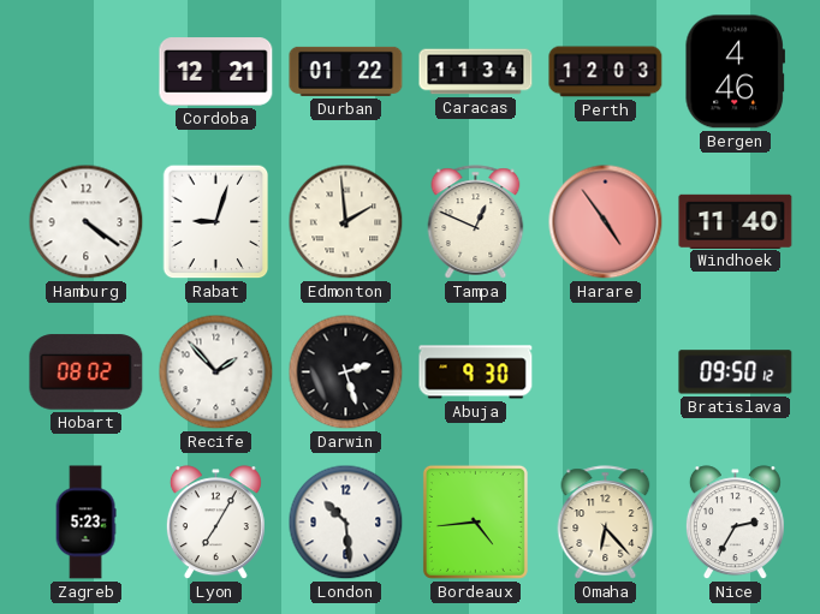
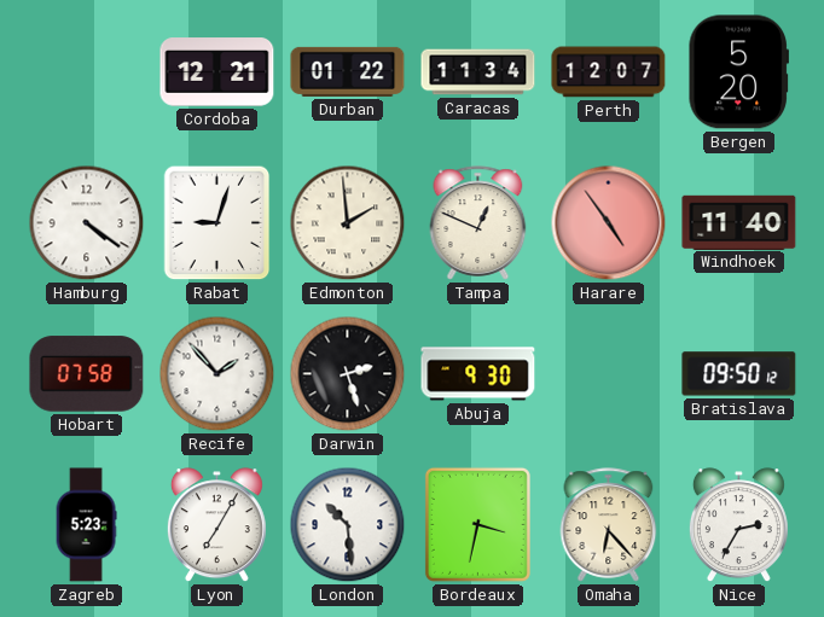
Perth: 12:03 -> 12:07
Bergen: 4:46 -> 5:20
Hobart: 08:02 -> 07:58
Bordeaux: 4:44 -> 3:32
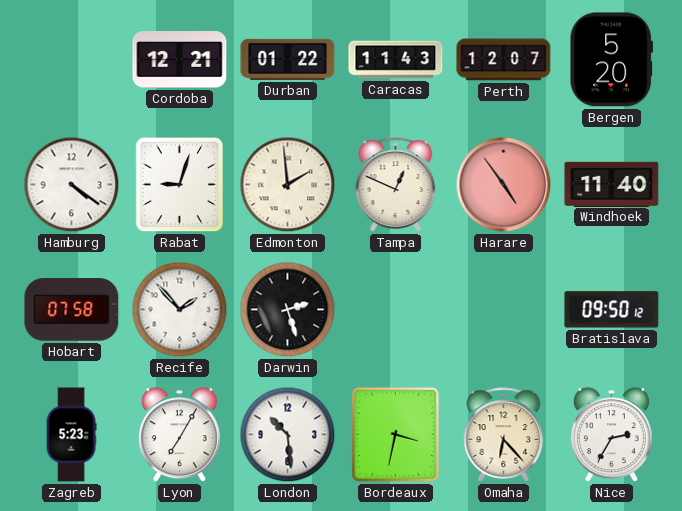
Caracas: 11:34 -> 11:43
Abuja: 9:30 -> none
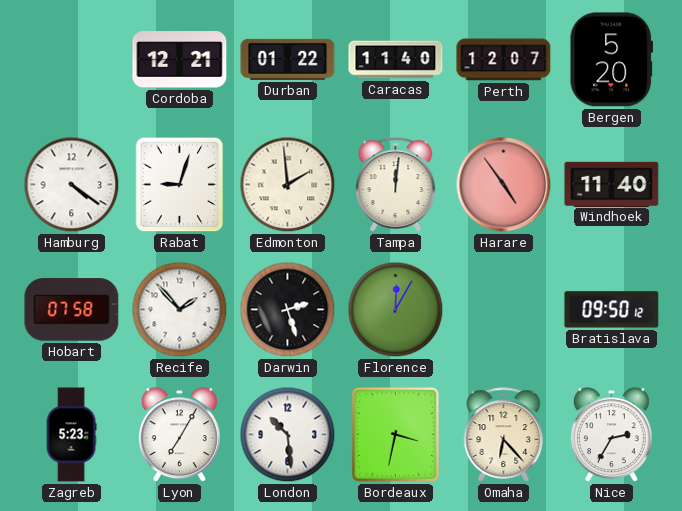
Caracas: 11:43 -> 11:40
Tampa: 12:49 -> 12:01
Florence: none -> 12:05
